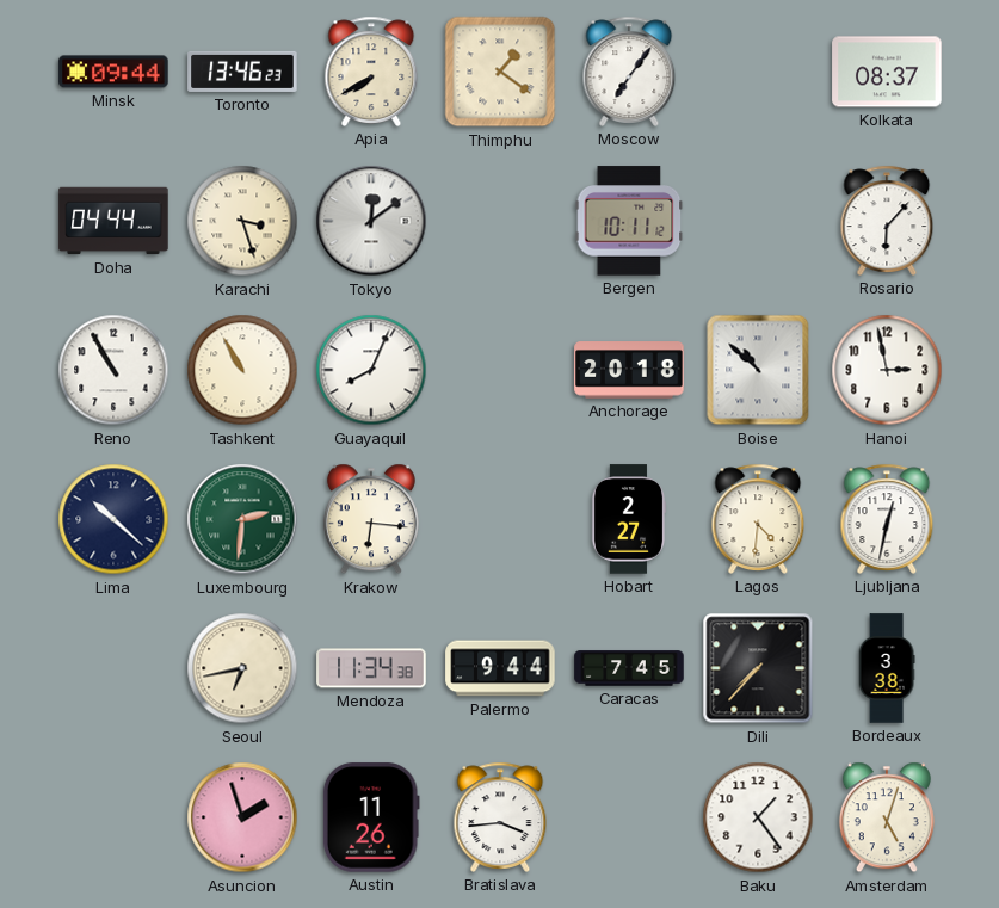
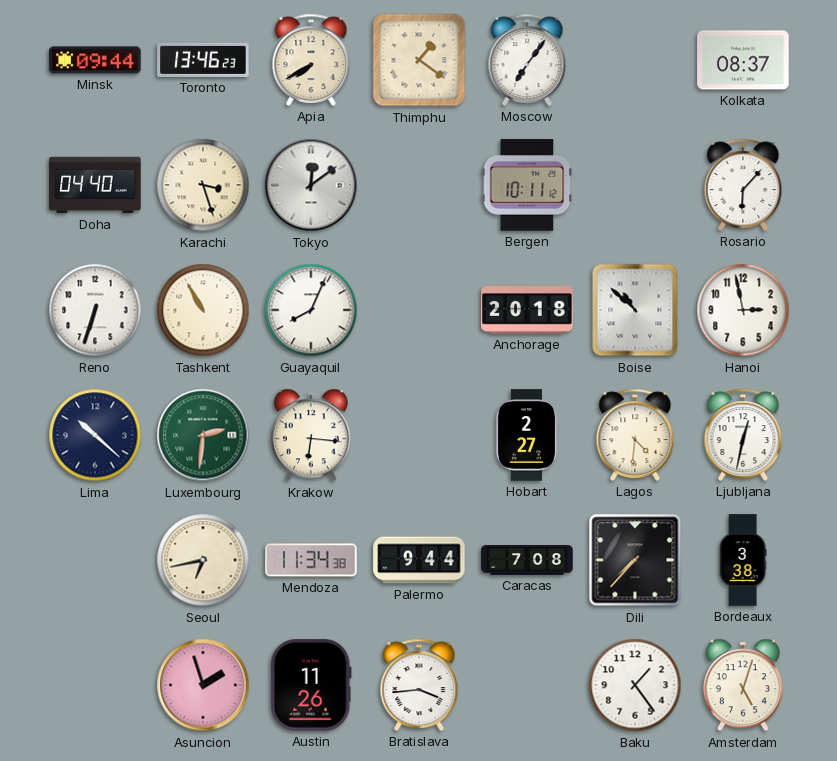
Doha: 04:44 -> 04:40
Reno: 10:55 -> 6:33
Caracas: 7:45 -> 7:08
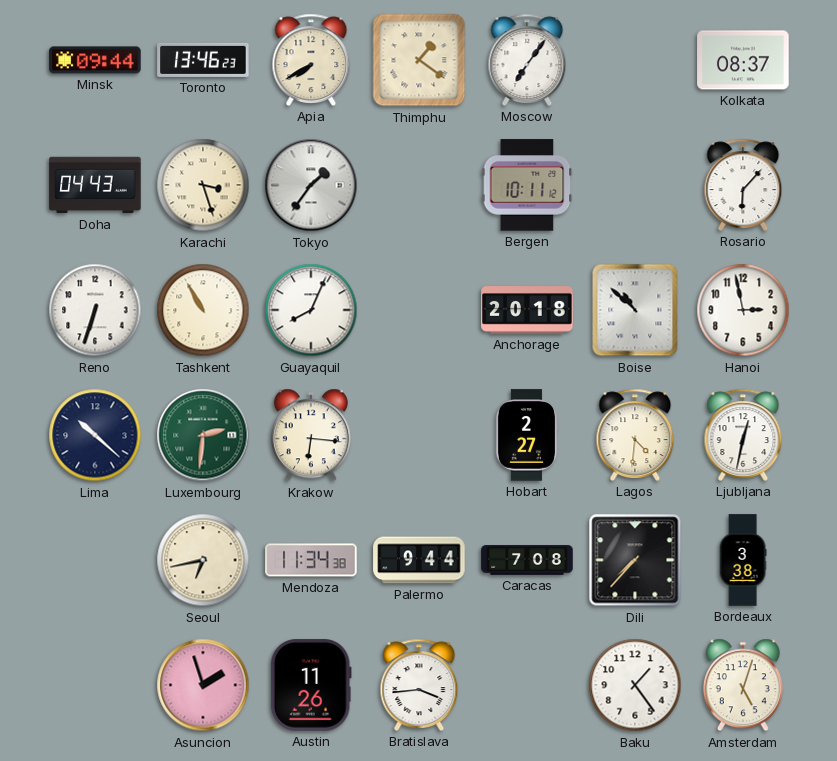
Doha: 04:40 -> 04:43
Tokyo: 12:09 -> 1:36
